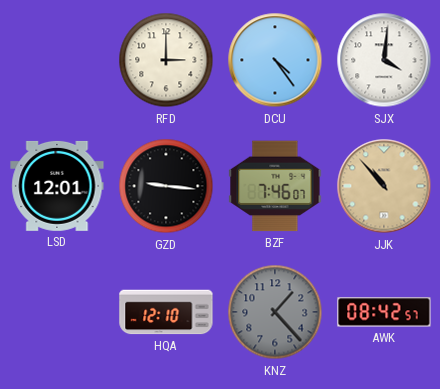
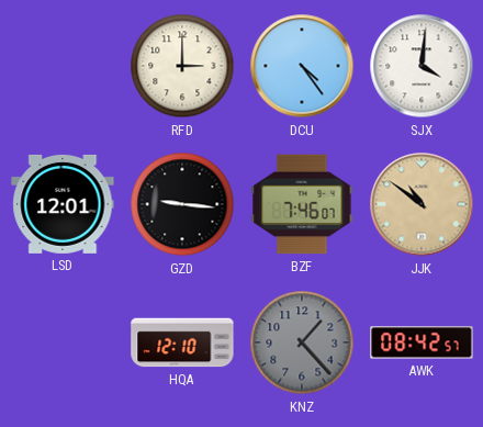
JJK: 10:53 -> 10:51
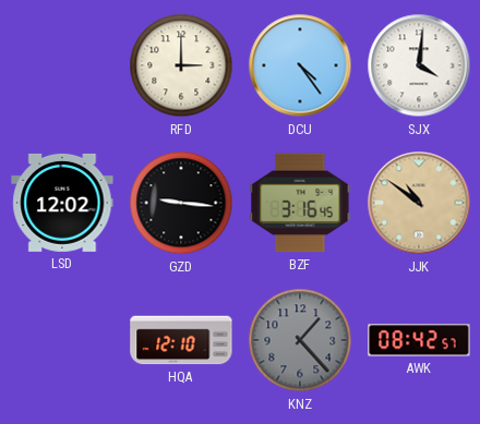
LSD: 12:01 -> 12:02
BZF: 7:46 -> 3:16
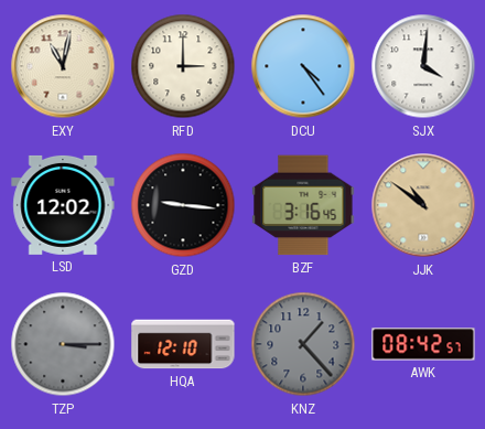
EXY: none -> 11:02
TZP: none -> 3:15
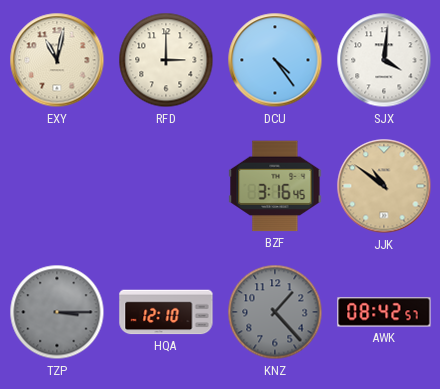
LSD: 12:02 -> none
GZD: 9:16 -> none
